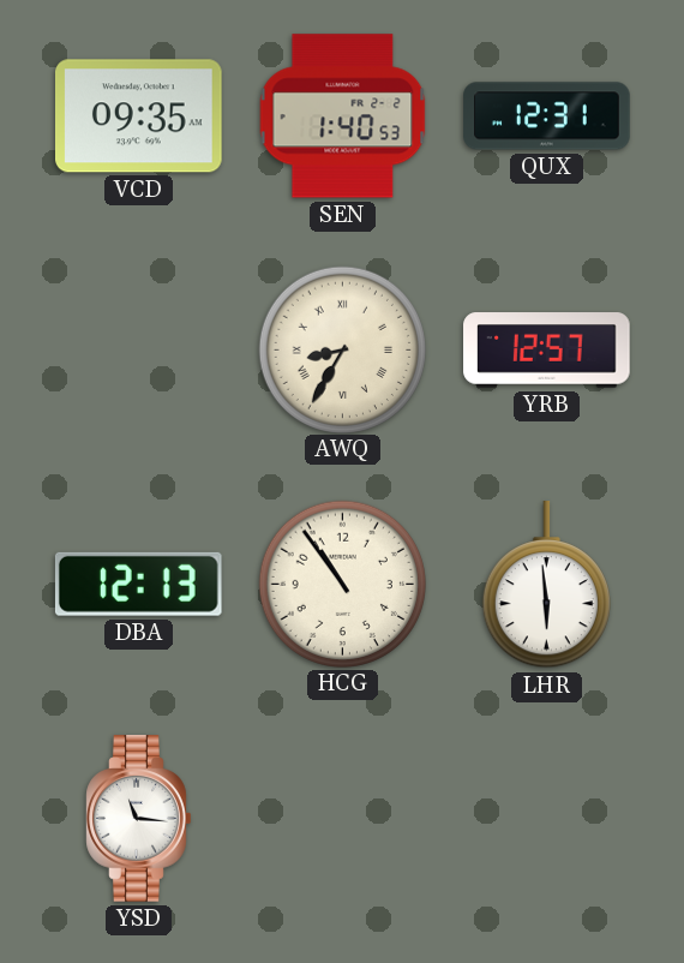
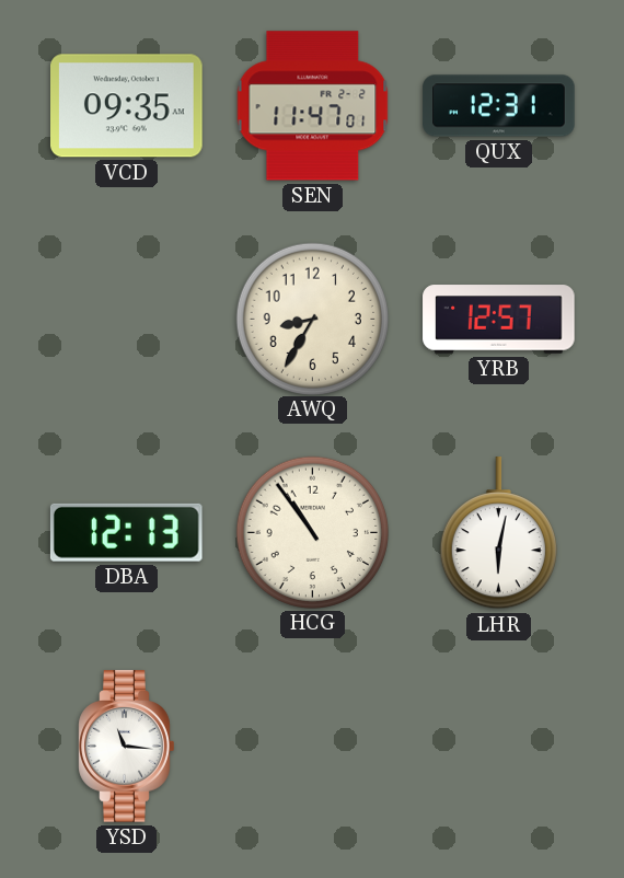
SEN: 1:40 -> 11:47
AWQ numerals: Roman -> Arabic
LHR: 5:59 -> 6:02
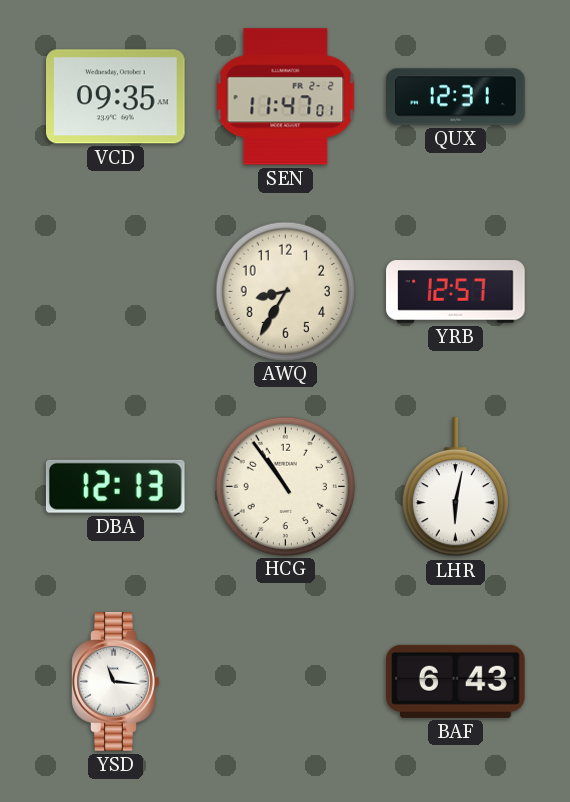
BAF: none -> 6:43
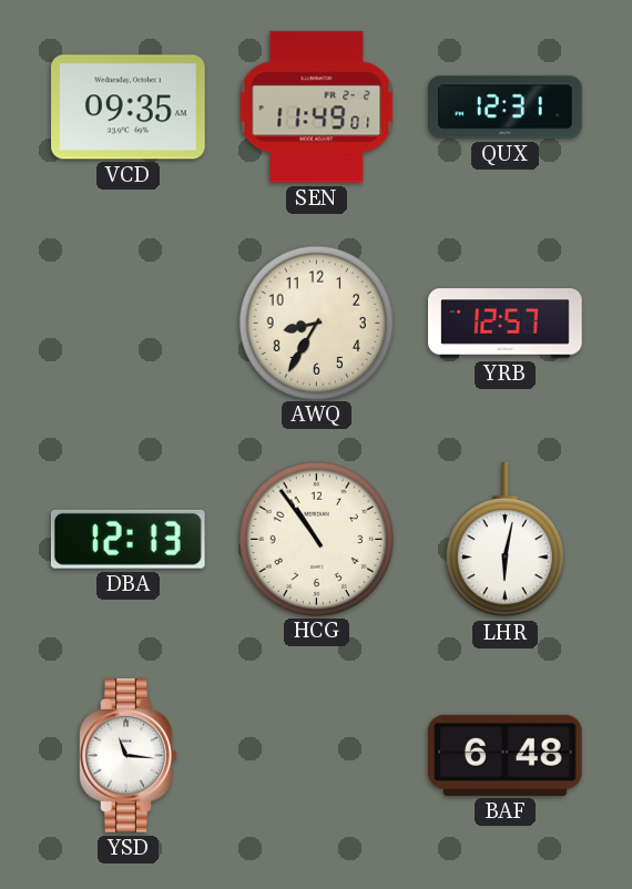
SEN: 11:47 -> 11:49
BAF: 6:43 -> 6:48
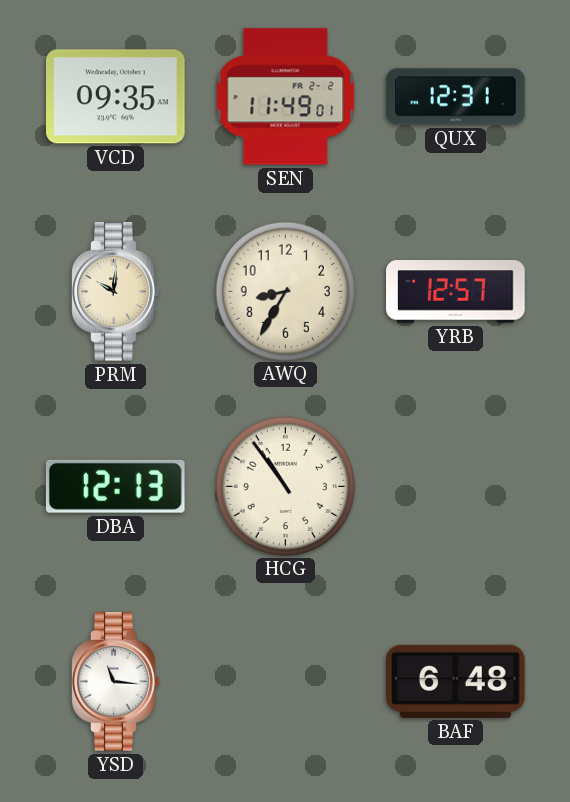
PRM: none -> 10:01
LHR: 6:02 -> none
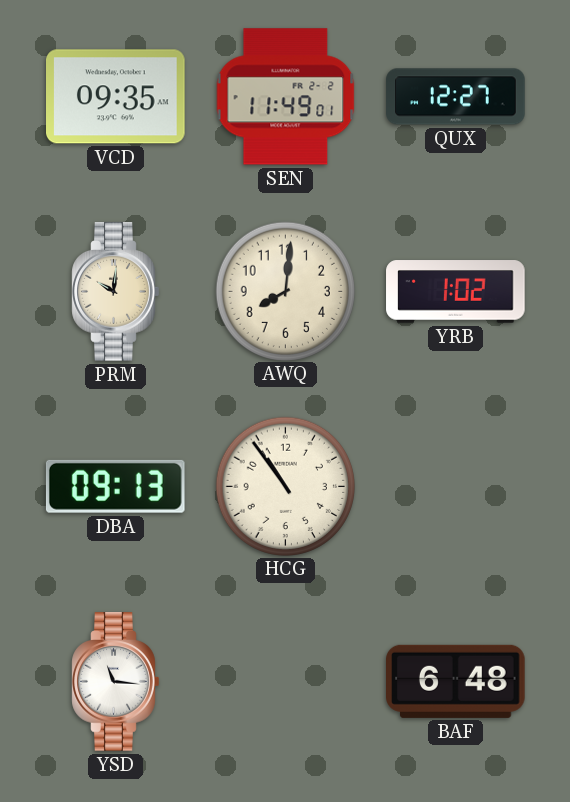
QUX: 12:31 -> 12:27
AWQ: 8:35 -> 8:01
YRB: 12:57 -> 1:02
DBA: 12:13 -> 09:13
